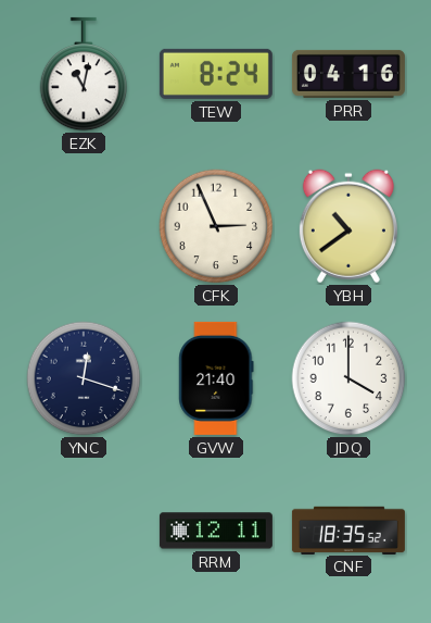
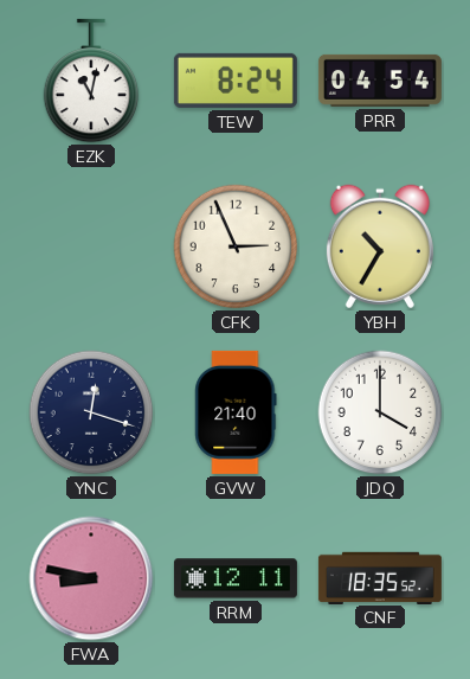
PRR: 04:16 -> 04:54
YBH: 10:39 -> 10:35
FWA: none -> 8:47
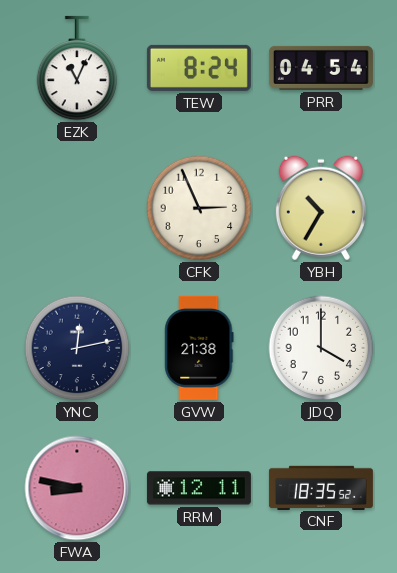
EZK: 11:02 -> 11:04
YNC: 12:18 -> 12:13
GVW: 21:40 -> 21:38
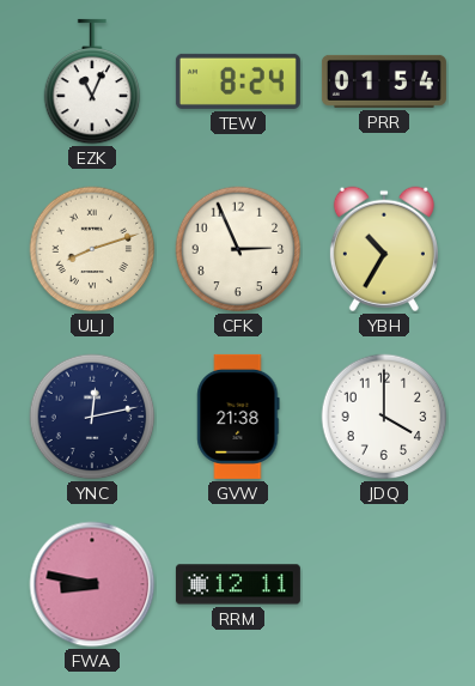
PRR: 04:54 -> 01:54
ULJ: none -> 8:12
CNF: 18:35 -> none
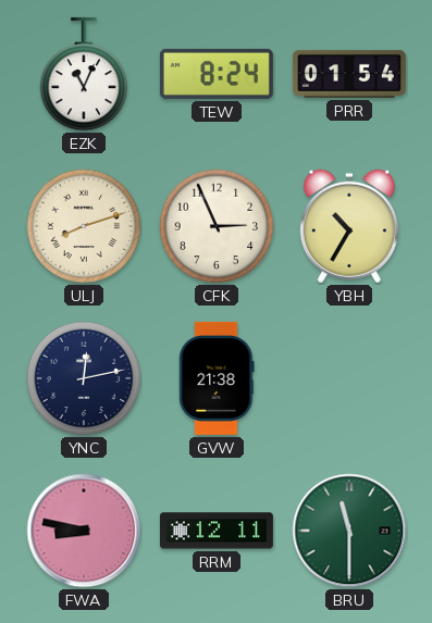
JDQ: 4:00 -> none
BRU: none -> 11:30
